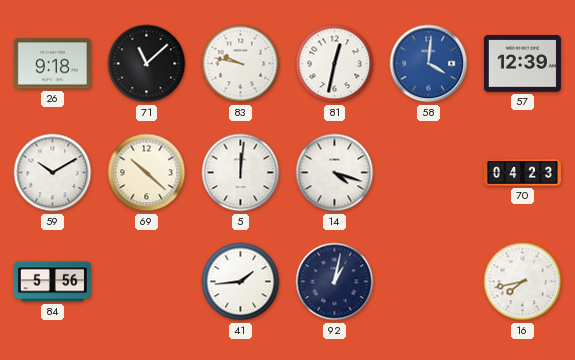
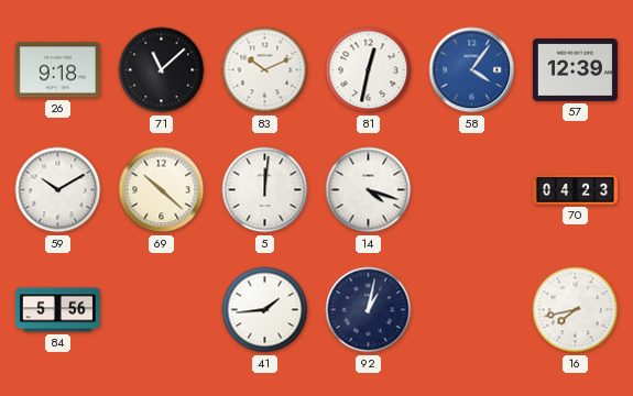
83: 9:47 -> 10:11
58: 4:01 -> 4:06
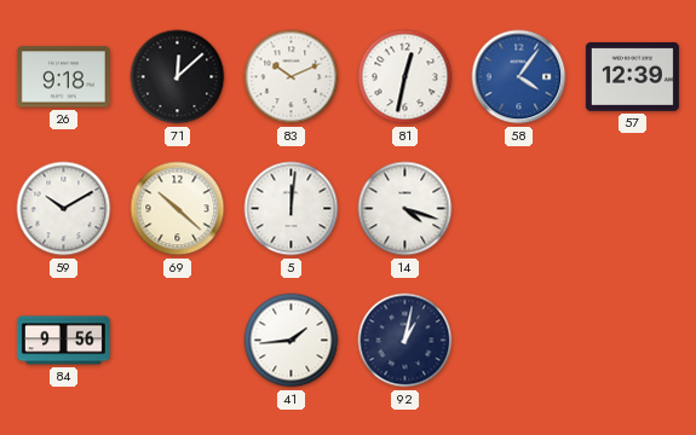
71: 11:08 -> 12:08
70: 04:23 -> none
84: 5:56 -> 9:56
16: 7:43 -> none
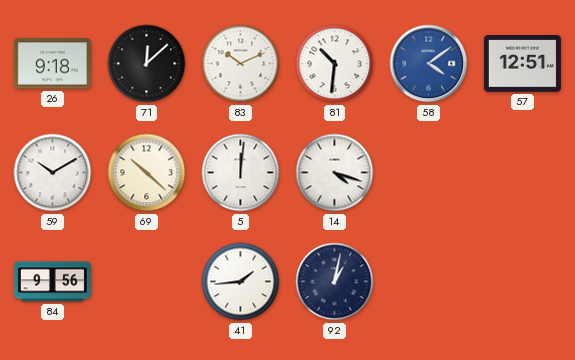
81: 12:32 -> 10:31
58: 4:06 -> 4:09
57: 12:39 -> 12:51
